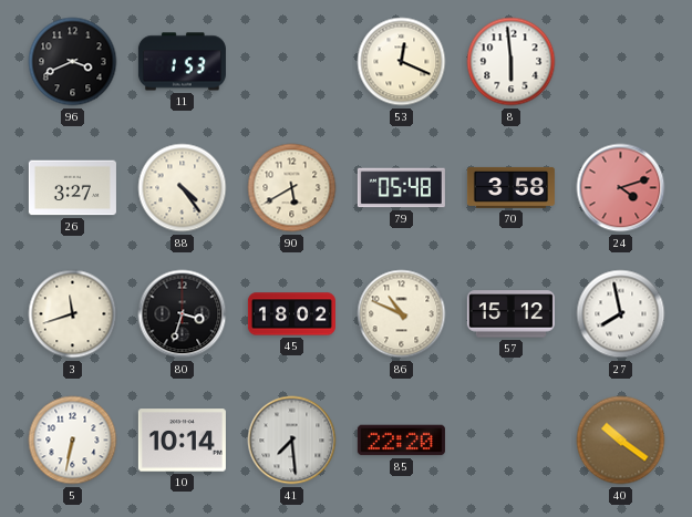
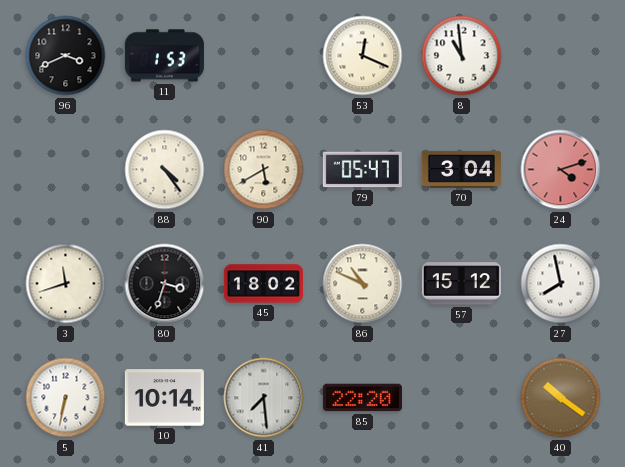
8: 5:59 -> 10:59
26: 3:27 -> none
79: 05:48 -> 05:47
70: 3:58 -> 3:04
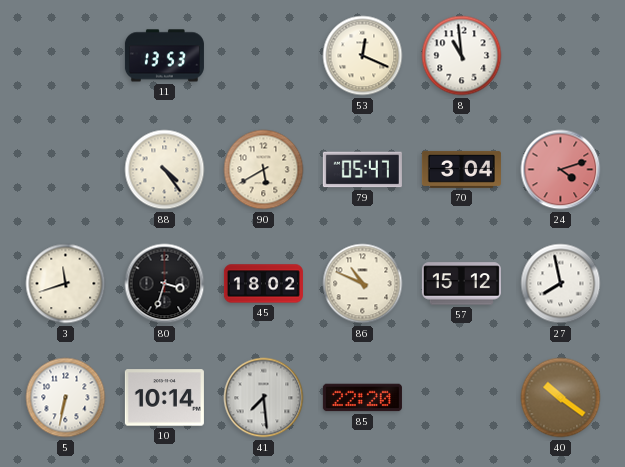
96: 3:41 -> none
11: 1:53 -> 13:53
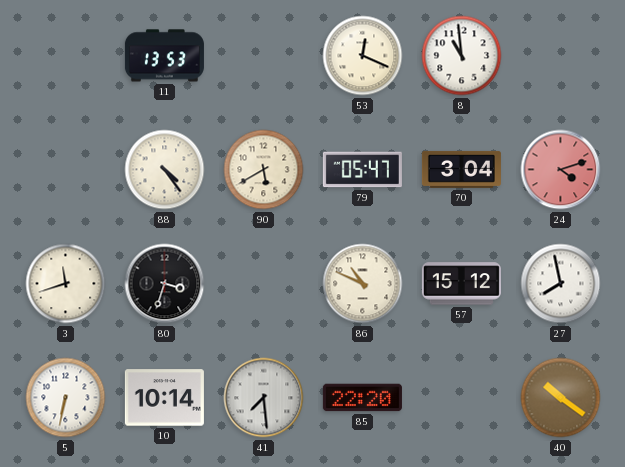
45: 18:02 -> none
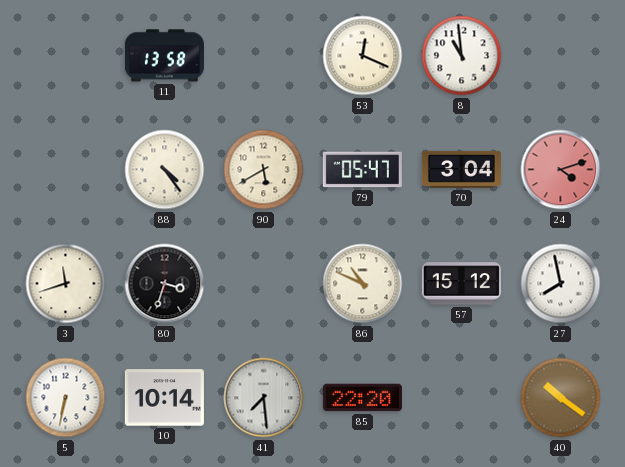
11: 13:53 -> 13:58
